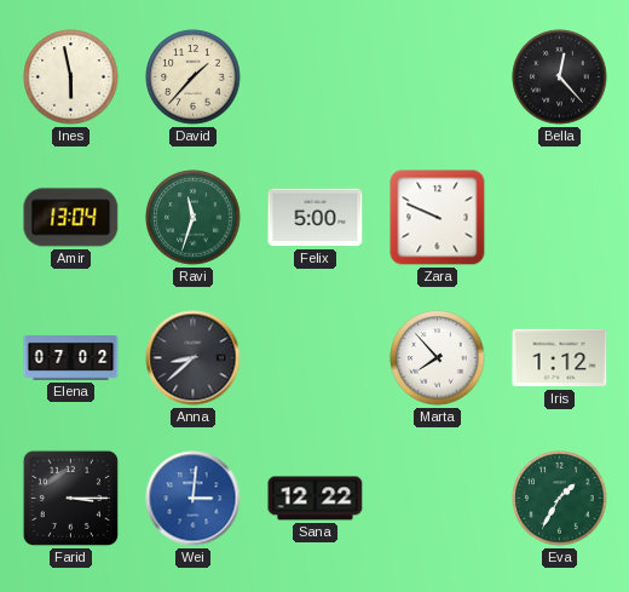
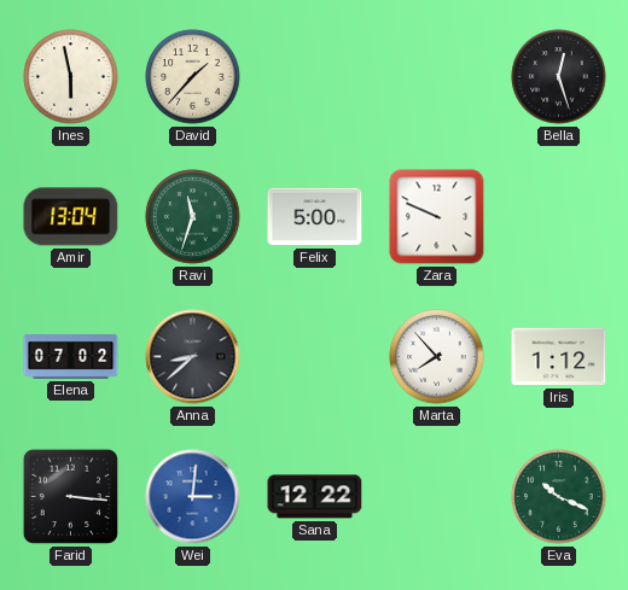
Bella: 12:23 -> 12:27
Farid: 3:15 -> 3:16
Eva: 1:35 -> 10:19
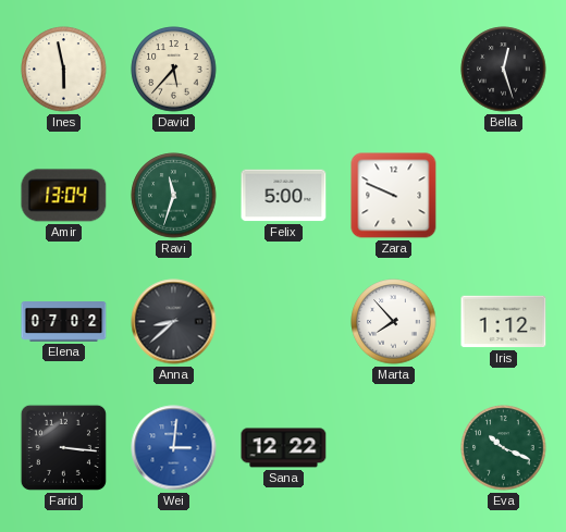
David: 1:37 -> 5:37
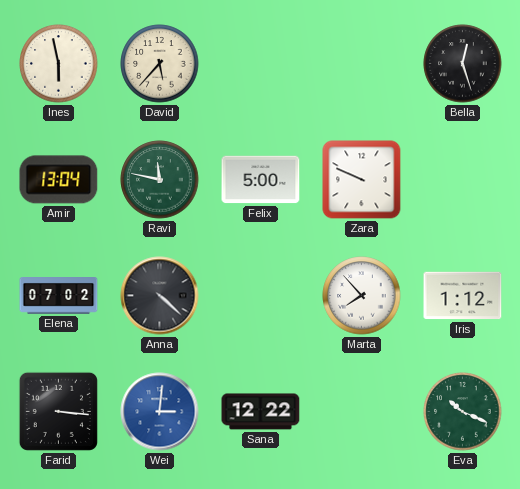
Ravi: 11:33 -> 11:47
Anna: 8:38 -> 4:22
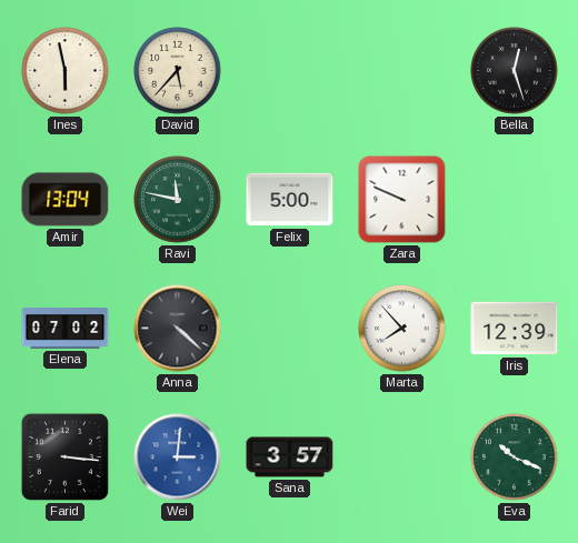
Iris: 1:12 -> 12:39
Sana: 12:22 -> 3:57
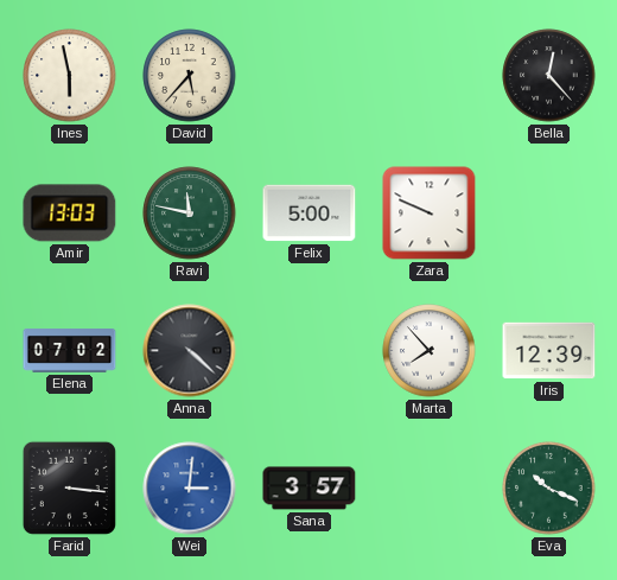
Bella: 12:27 -> 12:23
Amir: 13:04 -> 13:03
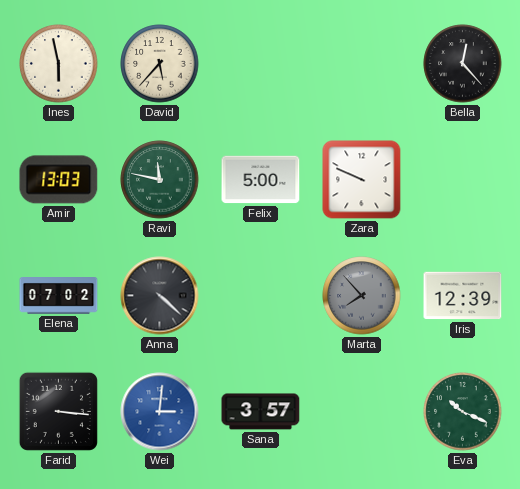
Marta dial: white -> grey
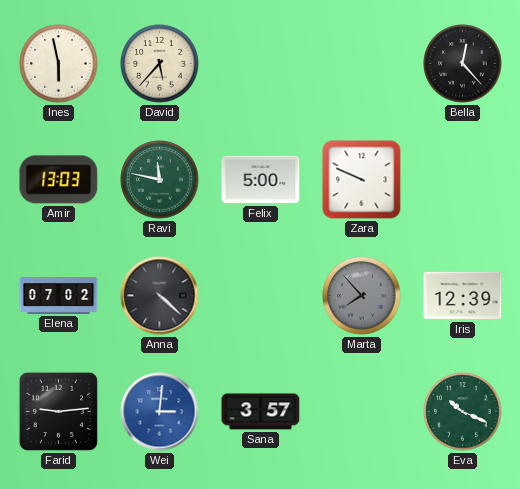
Farid: 3:16 -> 9:14
